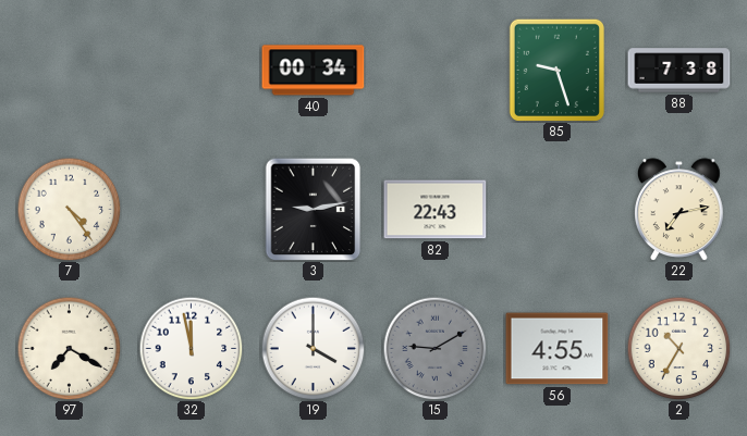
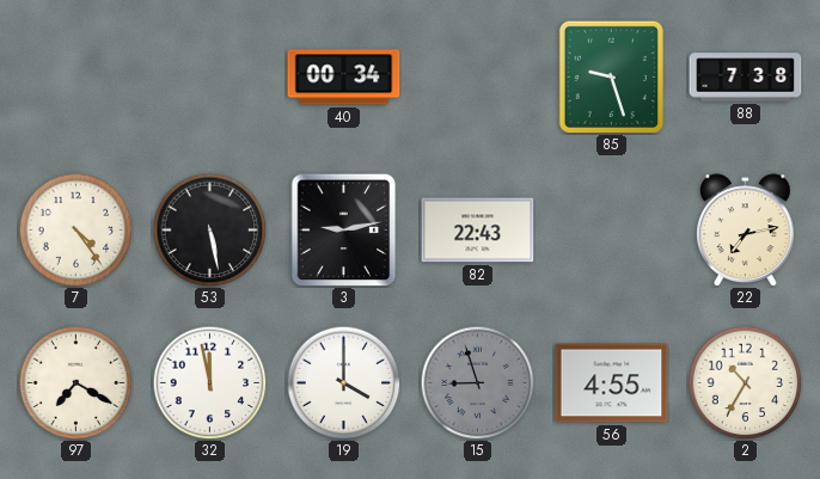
53: none -> 5:28
15: 9:10 -> 8:57
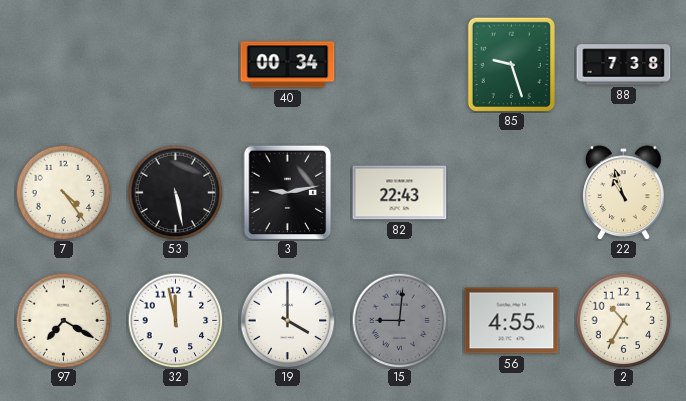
22: 7:13 -> 10:57
15: 8:57 -> 9:01
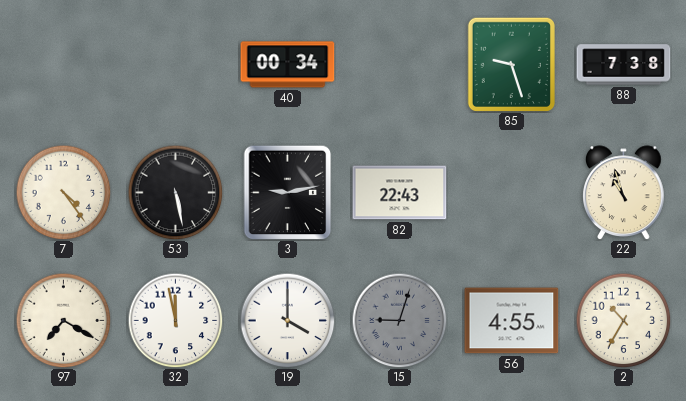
15: 9:01 -> 9:03
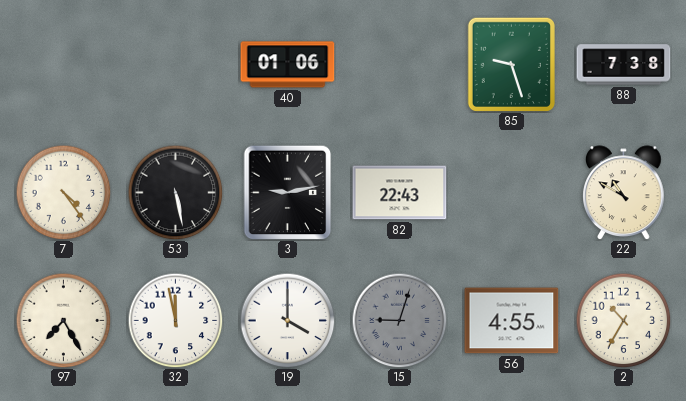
40: 00:34 -> 01:06
22: 10:57 -> 10:50
97: 7:20 -> 7:25
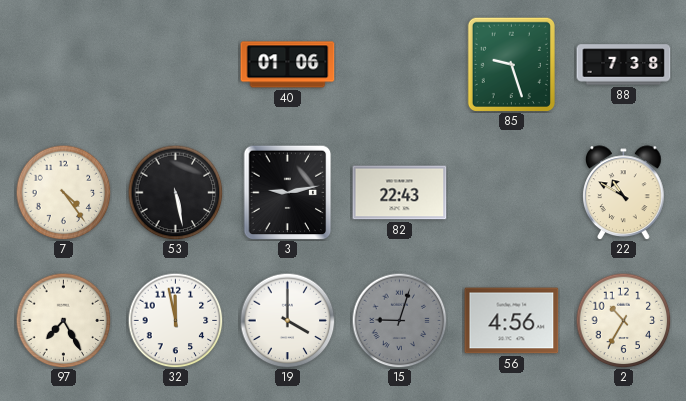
56: 4:55 -> 4:56
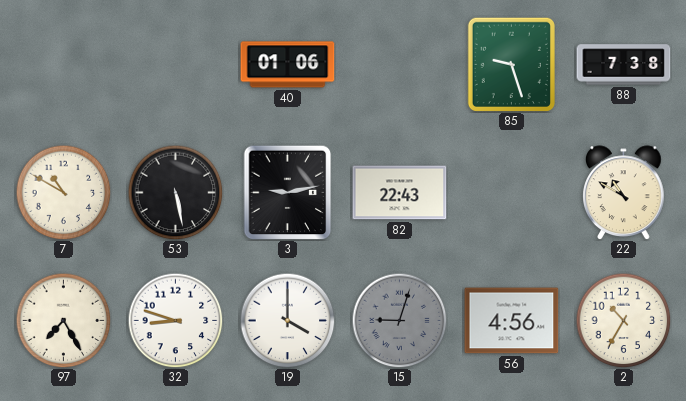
7: 4:24 -> 10:50
32: 11:58 -> 8:48
